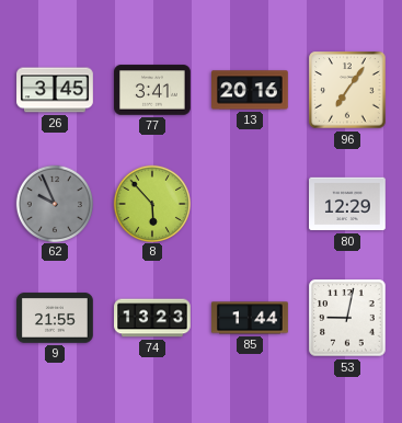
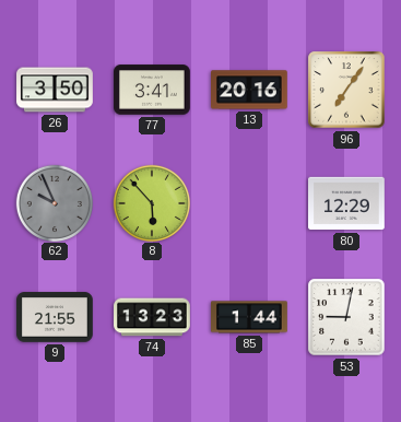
26: 3:45 -> 3:50
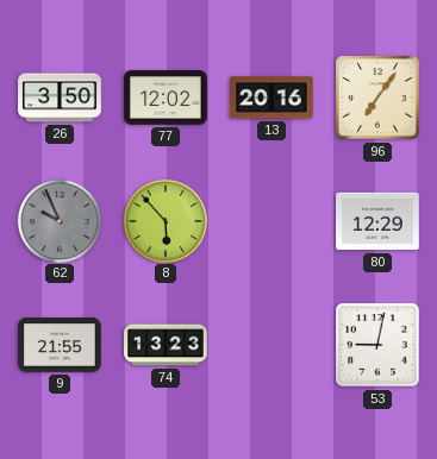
77: 3:41 -> 12:02
85: 1:44 -> none
